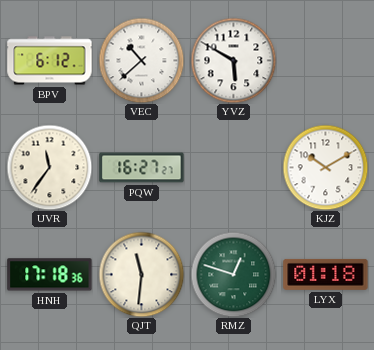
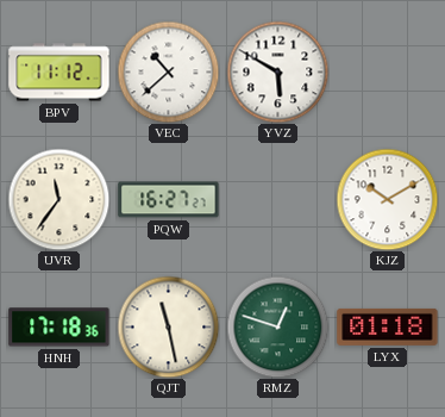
BPV: 6:12 -> 11:12
QJT: 11:31 -> 11:28
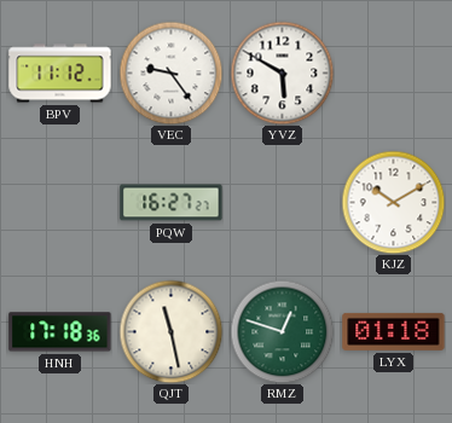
VEC: 10:38 -> 9:24
UVR: 11:36 -> none
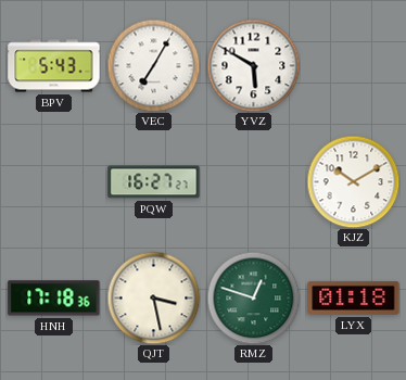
BPV: 11:12 -> 5:43
VEC: 9:24 -> 7:05
QJT: 11:28 -> 3:28
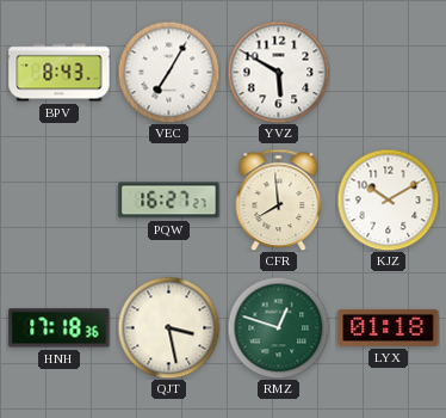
BPV: 5:43 -> 8:43
CFR: none -> 7:59
